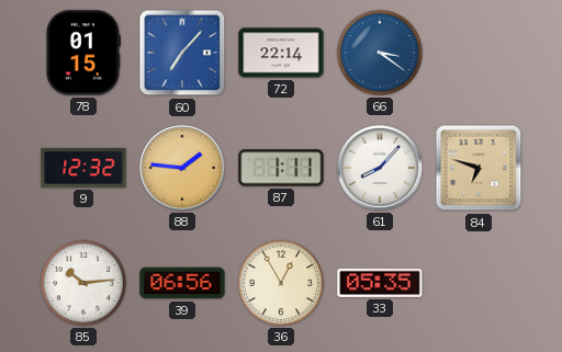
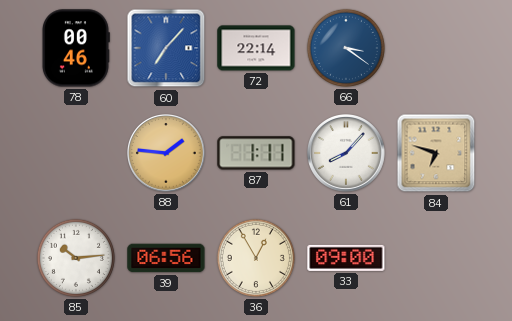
78: 01:15 -> 00:46
9: 12:32 -> none
33: 05:35 -> 09:00
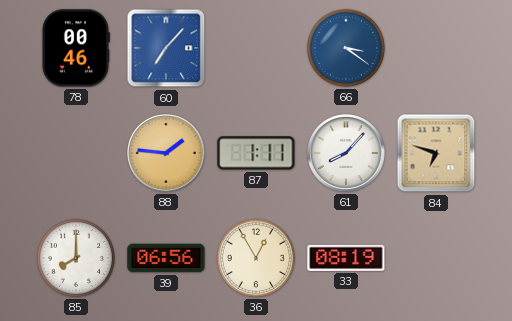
72: 22:14 -> none
85: 10:14 -> 8:00
33: 09:00 -> 08:19
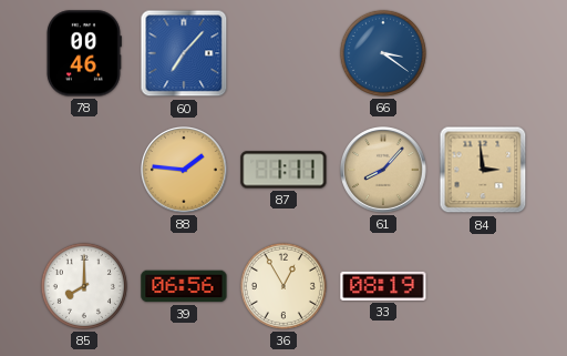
61 dial: white -> champagne
84: 6:48 -> 2:59
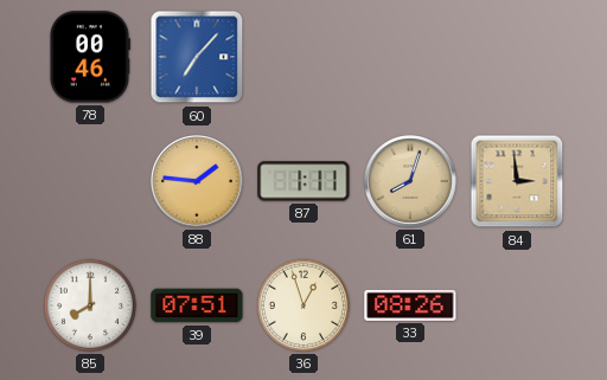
66: 3:21 -> none
61: 8:07 -> 8:03
39: 06:56 -> 07:51
36: 12:55 -> 12:57
33: 08:19 -> 08:26
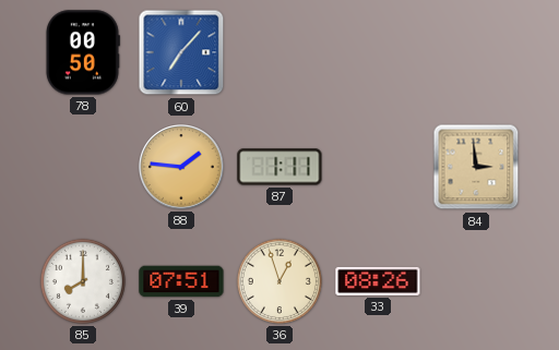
78: 00:46 -> 00:50
61: 8:03 -> none
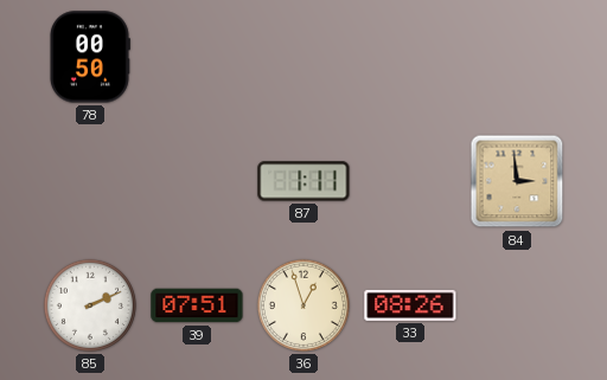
60: 7:07 -> none
88: 1:46 -> none
85: 8:00 -> 2:11
